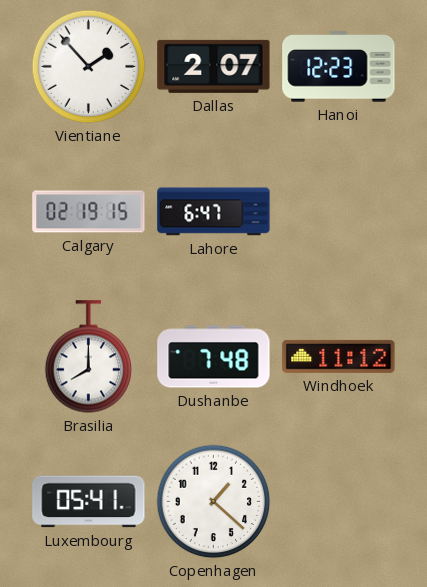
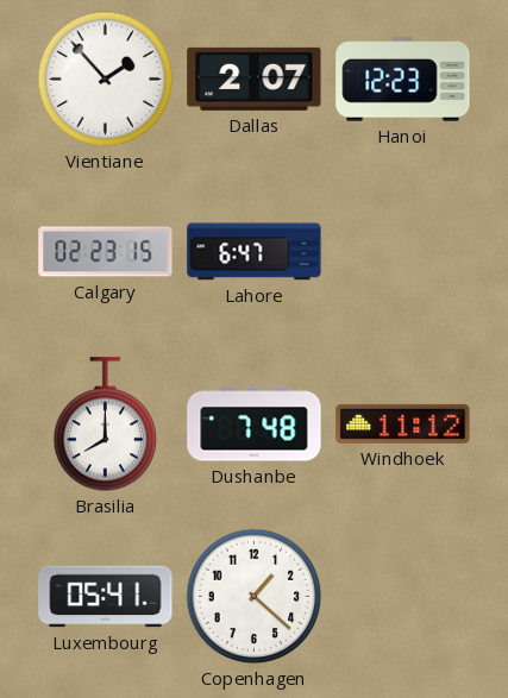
Calgary: 02:19 -> 02:23
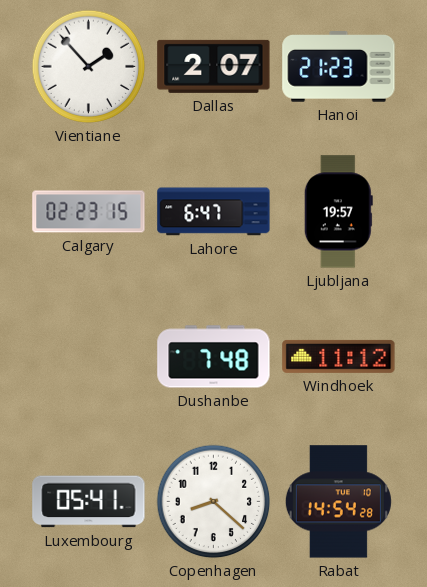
Hanoi: 12:23 -> 21:23
Ljubljana: none -> 19:57
Brasilia: 8:00 -> none
Copenhagen: 1:22 -> 8:22
Rabat: none -> 14:54
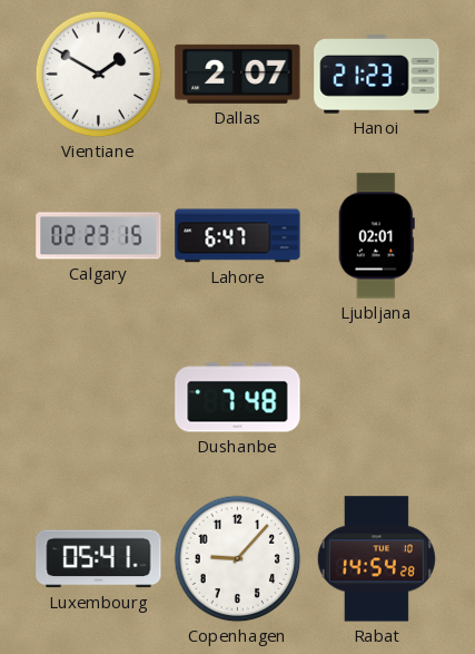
Vientiane: 1:53 -> 1:50
Ljubljana: 19:57 -> 02:01
Windhoek: 11:12 -> none
Copenhagen: 8:22 -> 9:07
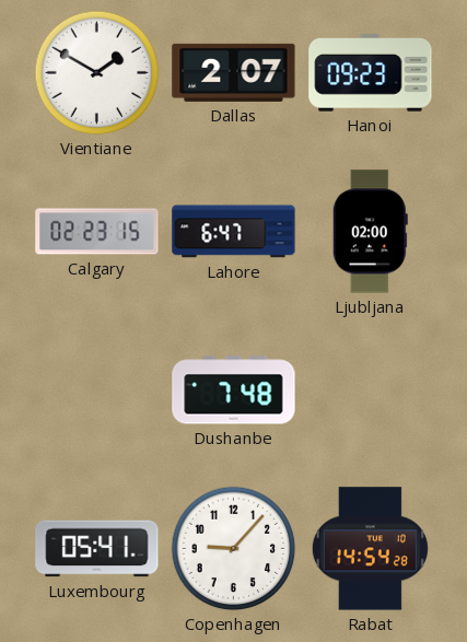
Hanoi: 21:23 -> 09:23
Ljubljana: 02:01 -> 02:00
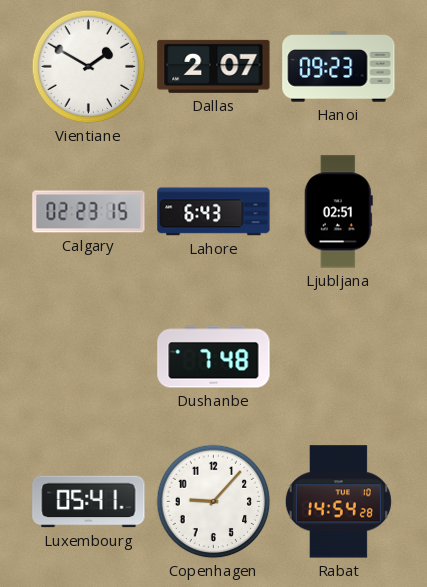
Lahore: 6:47 -> 6:43
Ljubljana: 02:00 -> 02:51
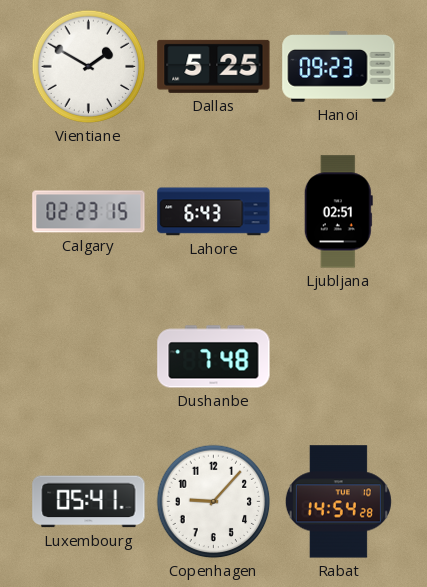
Dallas: 2:07 -> 5:25
